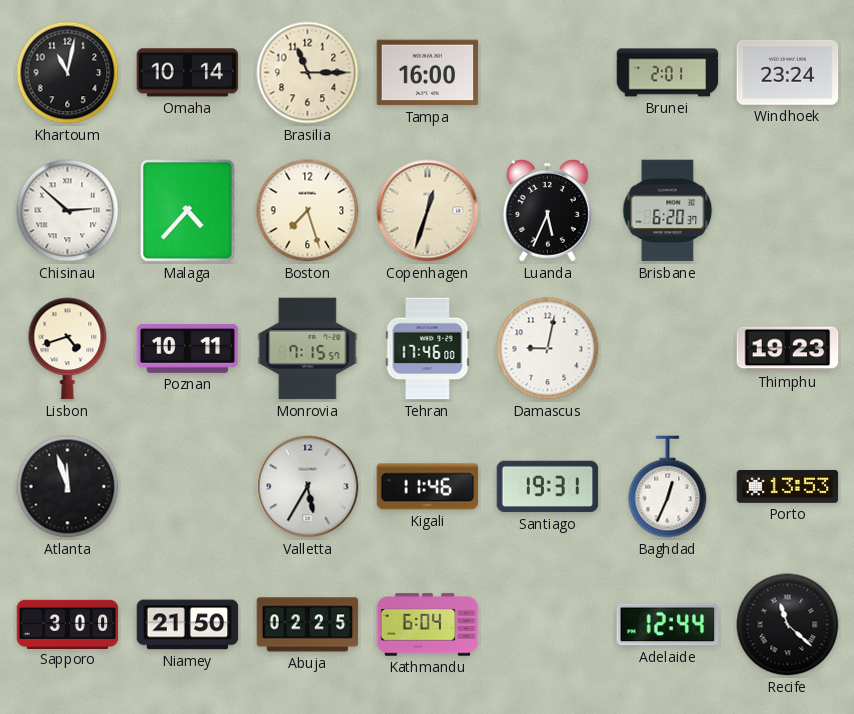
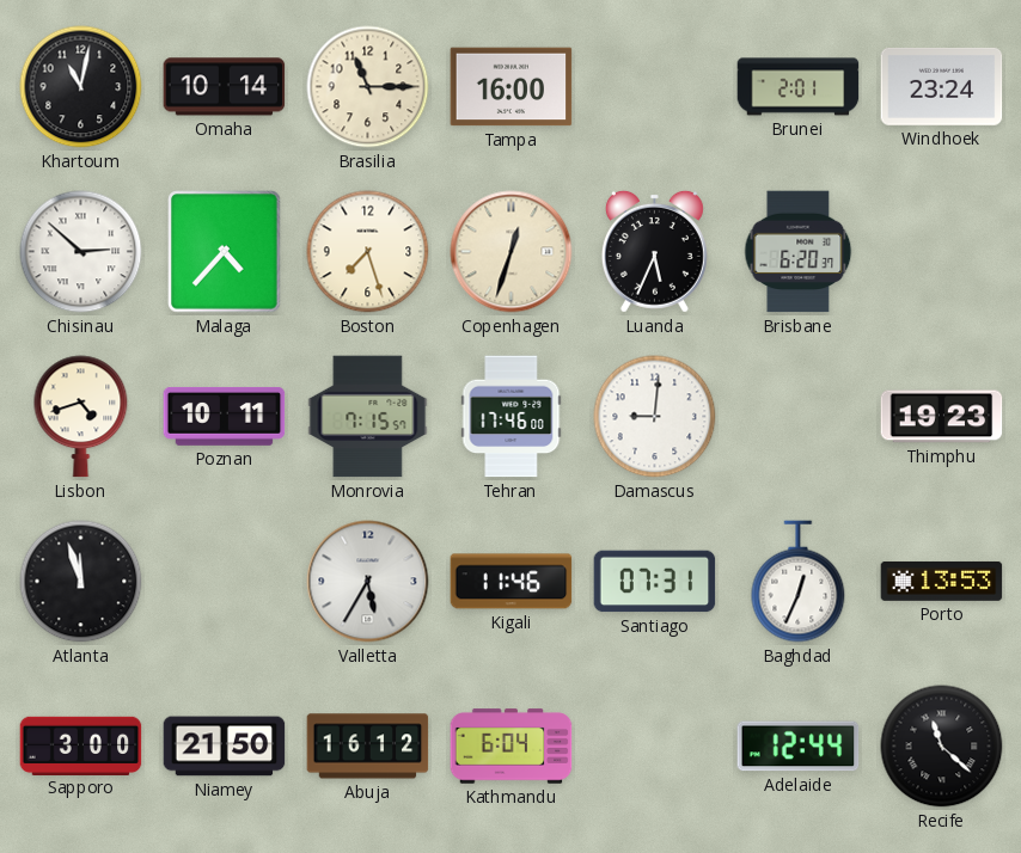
Damascus: 9:02 -> 9:01
Santiago: 19:31 -> 07:31
Abuja: 02:25 -> 16:12
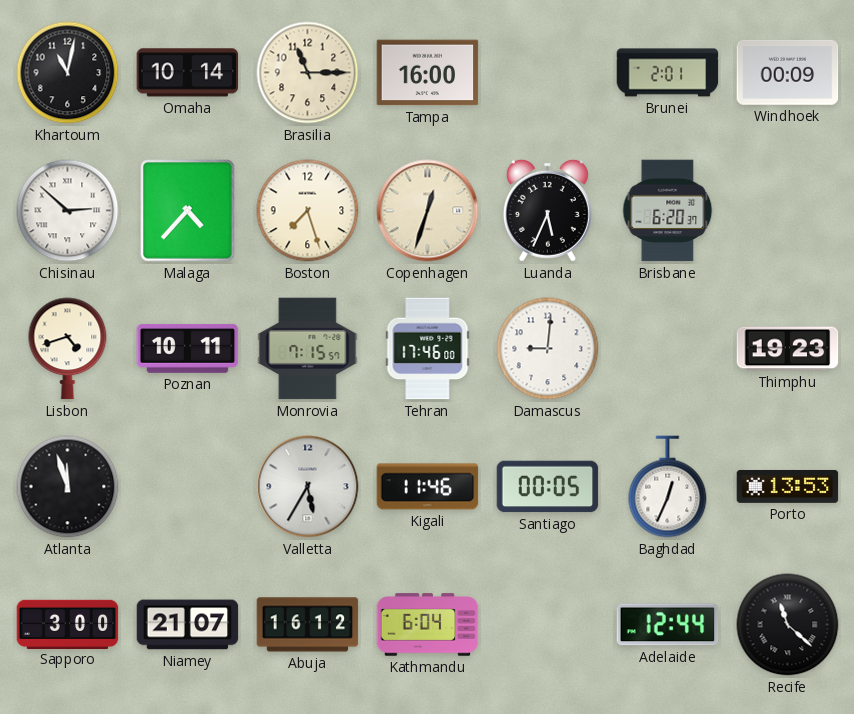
Windhoek: 23:24 -> 00:09
Santiago: 07:31 -> 00:05
Niamey: 21:50 -> 21:07
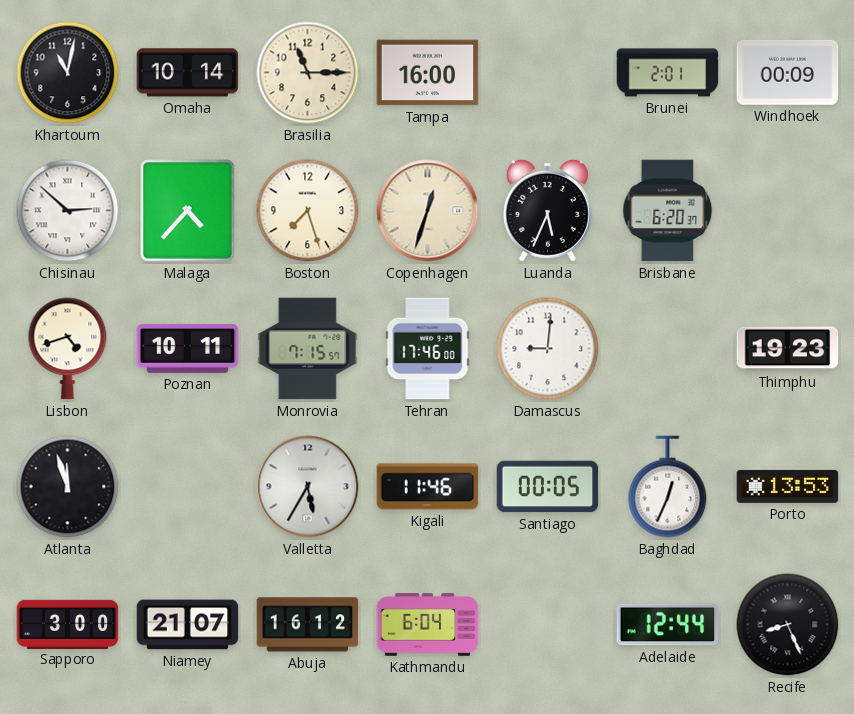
Recife: 11:22 -> 8:26
